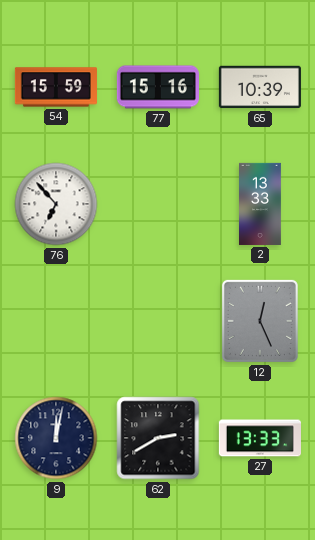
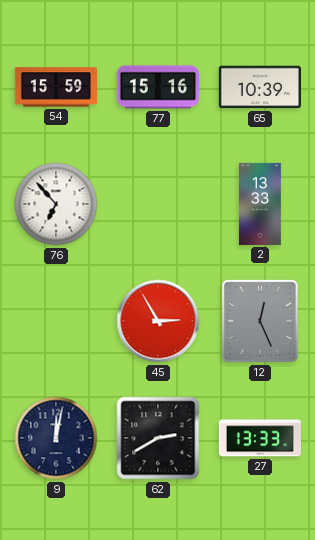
45: none -> 2:55
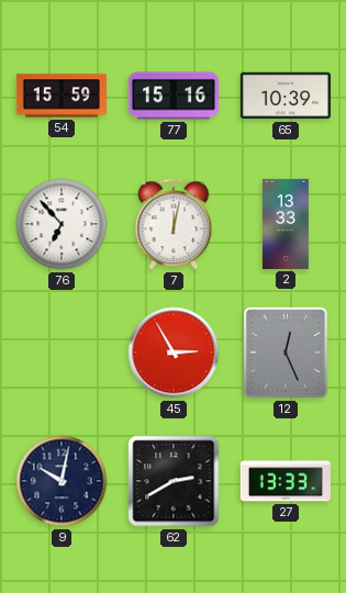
7: none -> 12:02
9: 12:02 -> 10:02
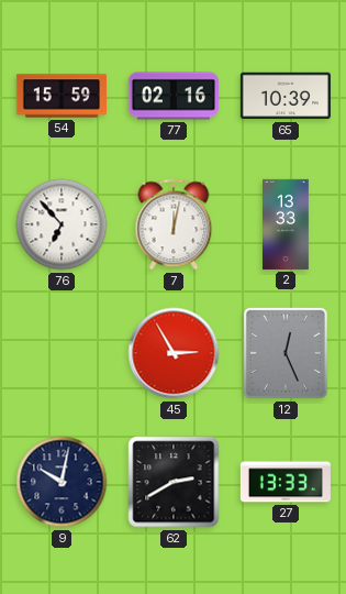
77: 15:16 -> 02:16
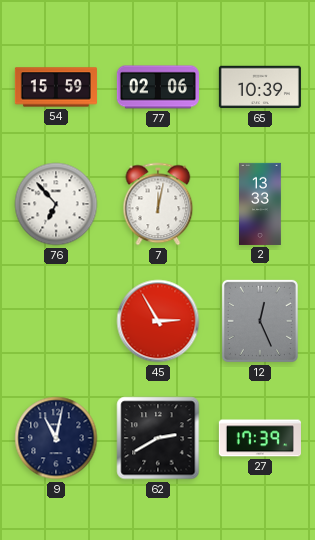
77: 02:16 -> 02:06
9: 10:02 -> 11:02
27: 13:33 -> 17:39
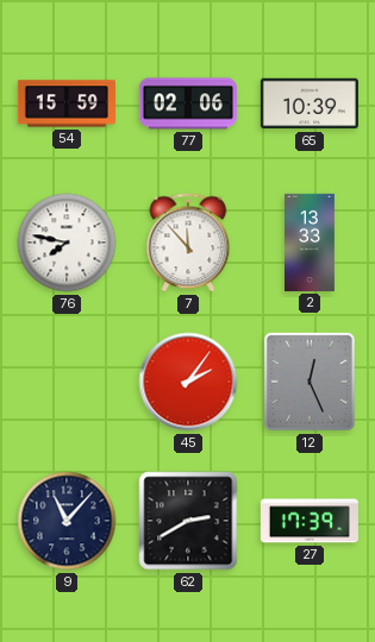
76: 6:53 -> 7:47
7: 12:02 -> 11:53
45: 2:55 -> 2:06
9: 11:02 -> 11:07
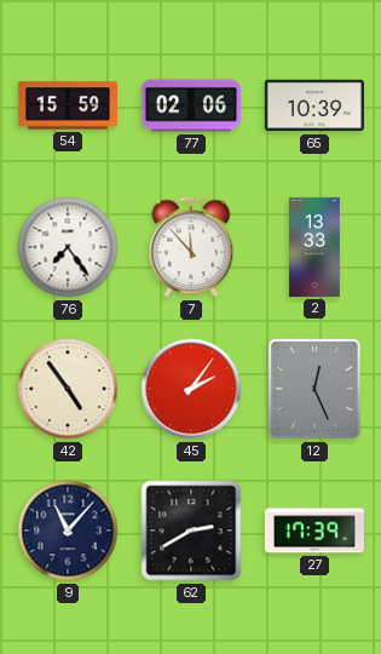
76: 7:47 -> 7:24
42: none -> 4:54
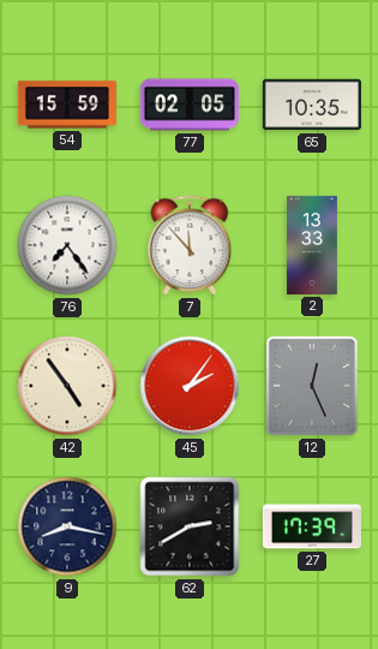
77: 02:06 -> 02:05
65: 10:39 -> 10:35
9: 11:07 -> 8:17
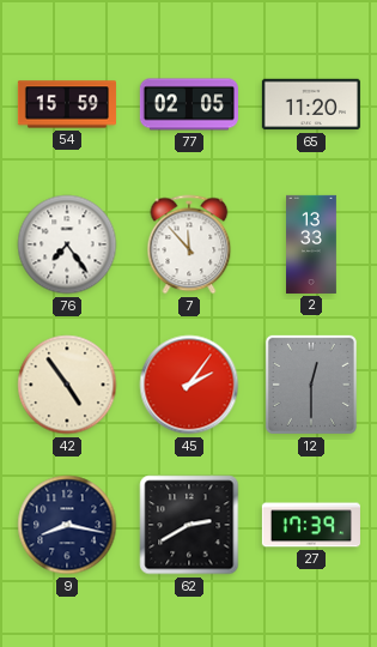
65: 10:35 -> 11:20
12: 12:26 -> 12:30
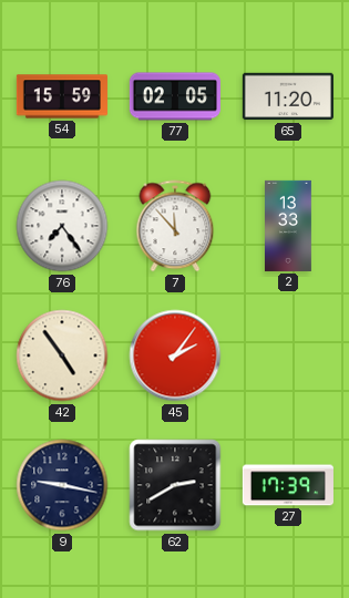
12: 12:30 -> none
9: 8:17 -> 9:17
